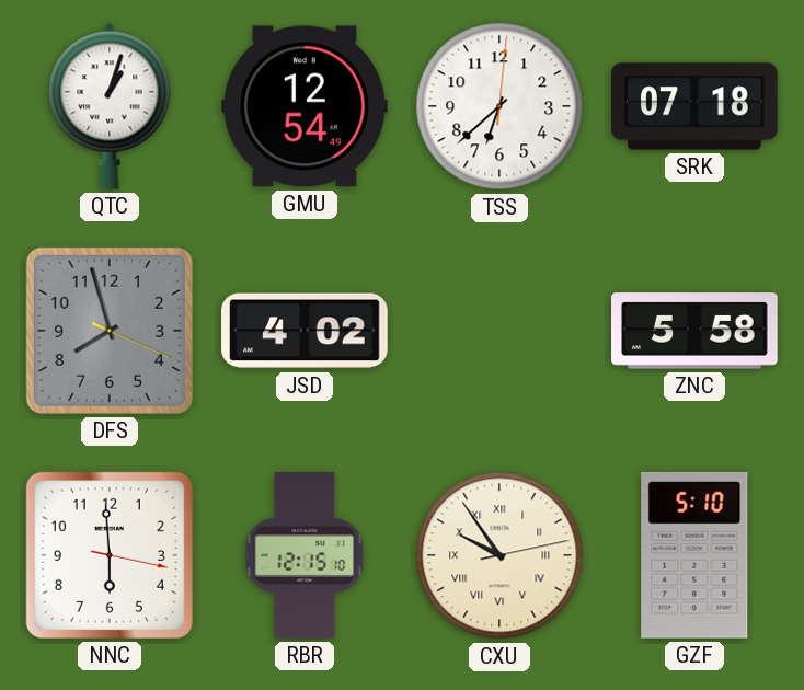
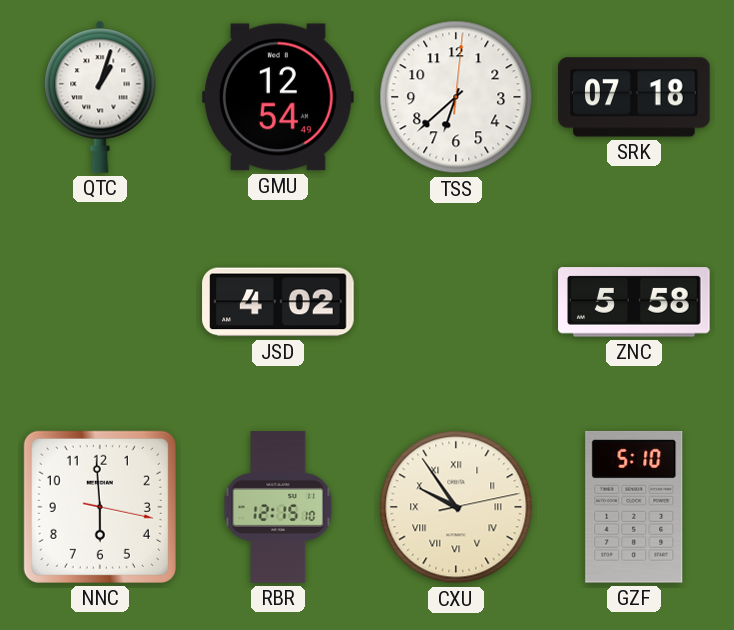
DFS: 7:57 -> none
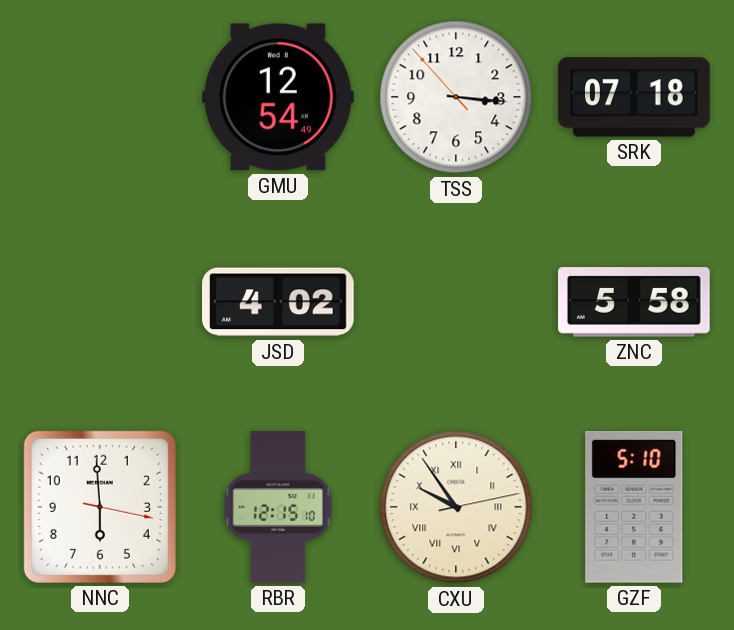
QTC: 1:03 -> none
TSS: 6:38 -> 3:15
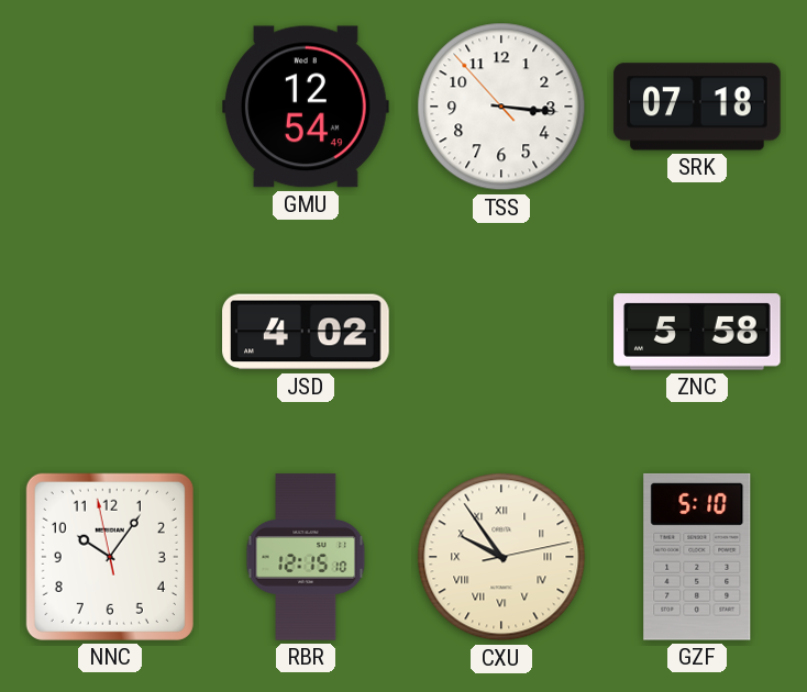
NNC: 5:59 -> 10:05
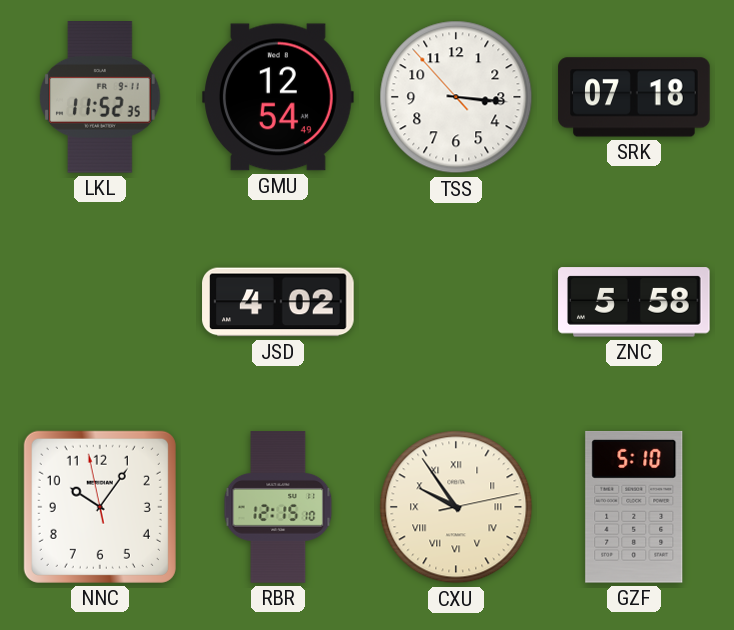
LKL: none -> 11:52
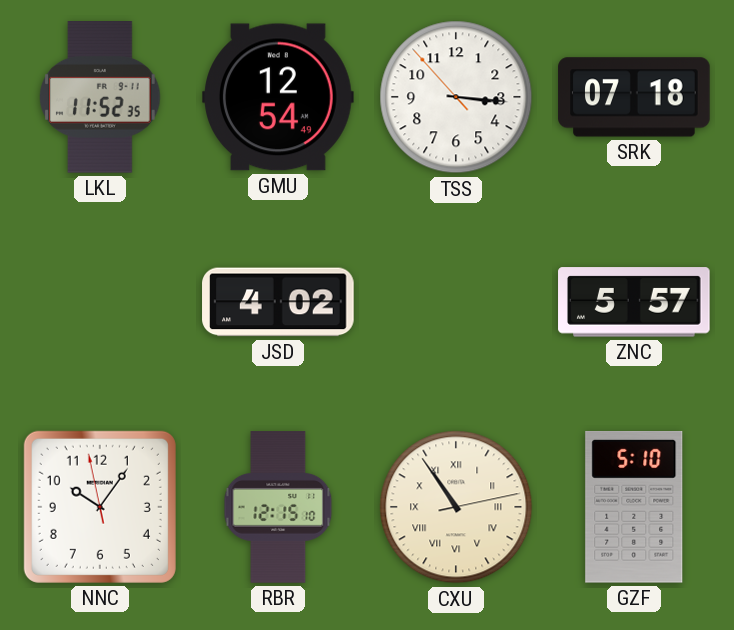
ZNC: 5:58 -> 5:57
CXU: 9:54 -> 10:54
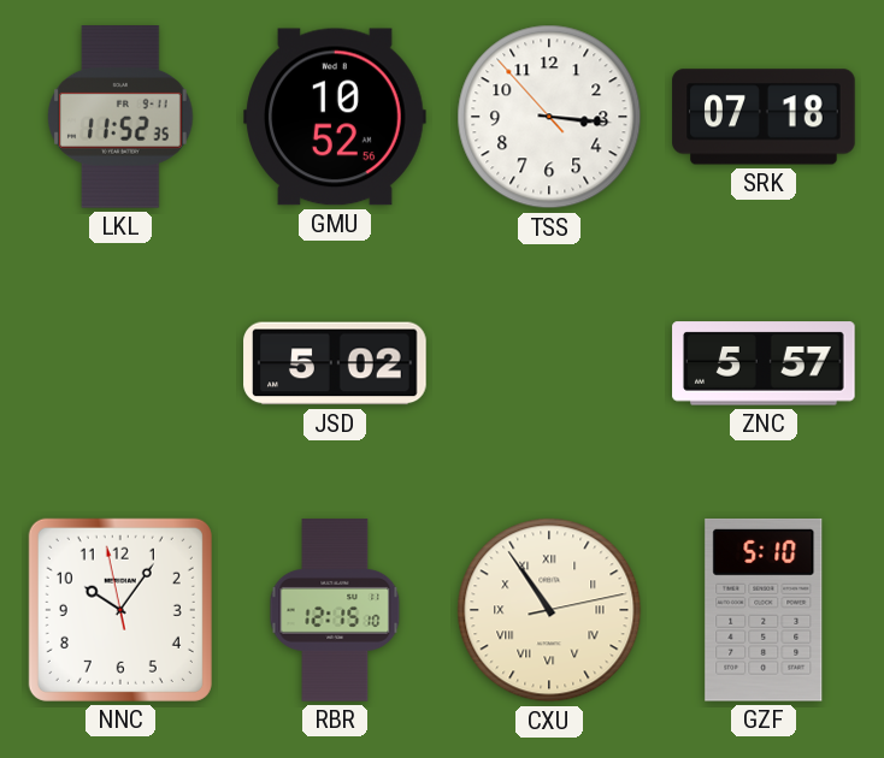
GMU: 12:54 -> 10:52
JSD: 4:02 -> 5:02
